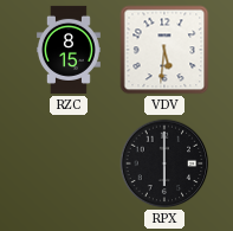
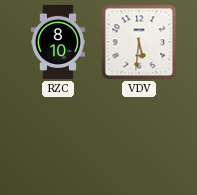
RZC: 8:15 -> 8:10
RPX: 6:00 -> none
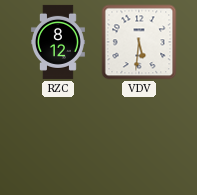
RZC: 8:10 -> 8:12
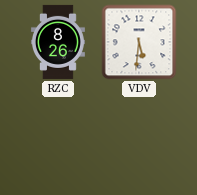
RZC: 8:12 -> 8:26
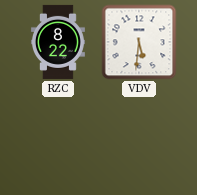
RZC: 8:26 -> 8:22
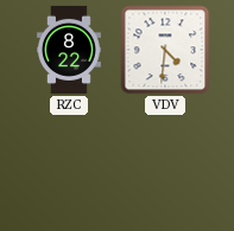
VDV: 5:31 -> 4:31
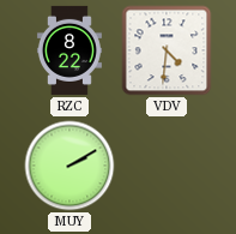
MUY: none -> 2:10
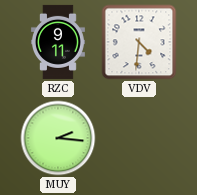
RZC: 8:22 -> 9:11
MUY: 2:10 -> 2:16
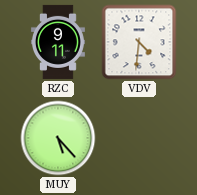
MUY: 2:16 -> 5:23
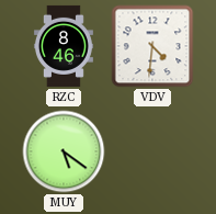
RZC: 9:11 -> 8:46
MUY: 5:23 -> 5:21
